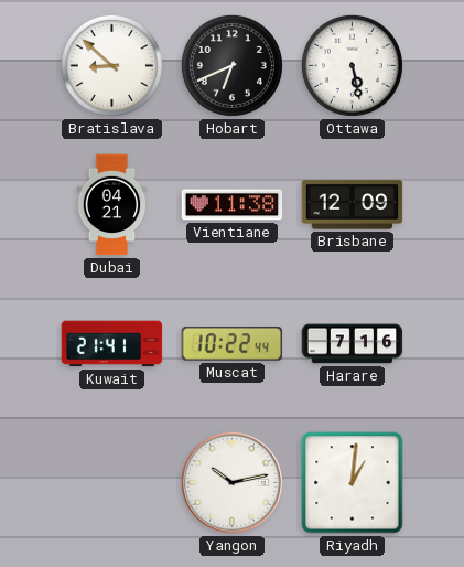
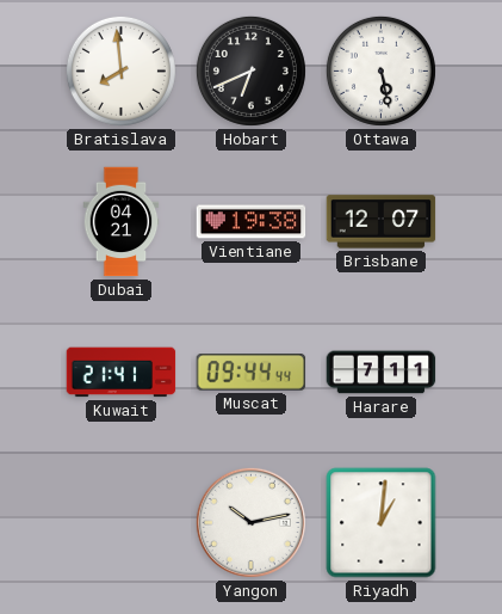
Bratislava: 8:52 -> 7:59
Vientiane: 11:38 -> 19:38
Brisbane: 12:09 -> 12:07
Muscat: 10:22 -> 09:44
Harare: 7:16 -> 7:11
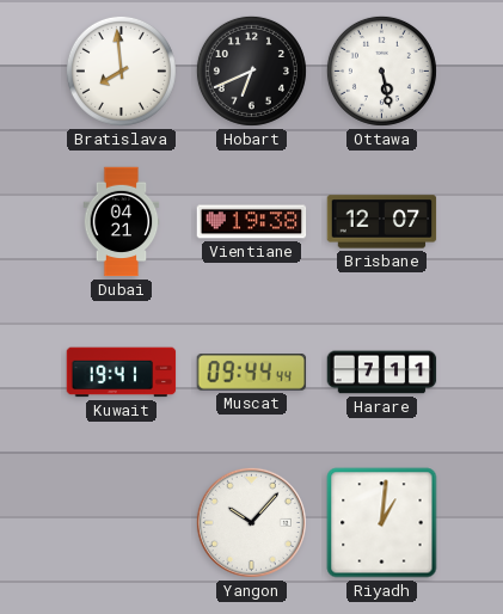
Kuwait: 21:41 -> 19:41
Yangon: 10:13 -> 10:07
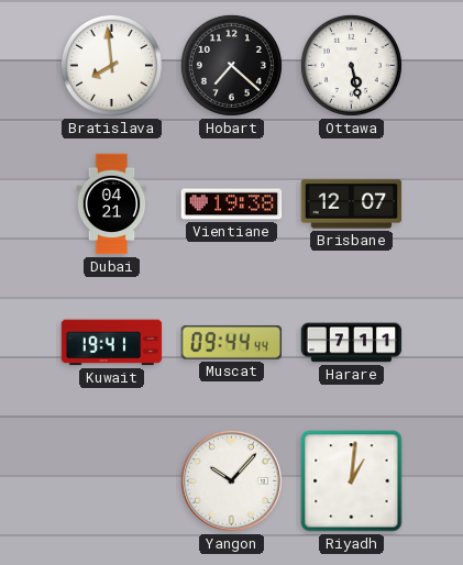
Hobart: 6:41 -> 7:22
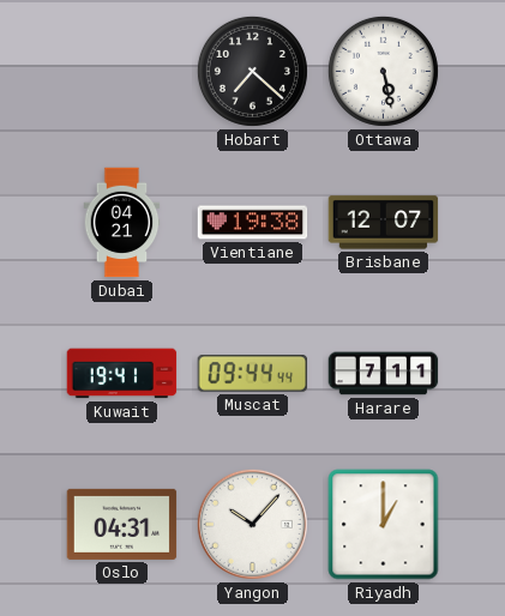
Bratislava: 7:59 -> none
Oslo: none -> 04:31
Riyadh: 1:01 -> 1:00
